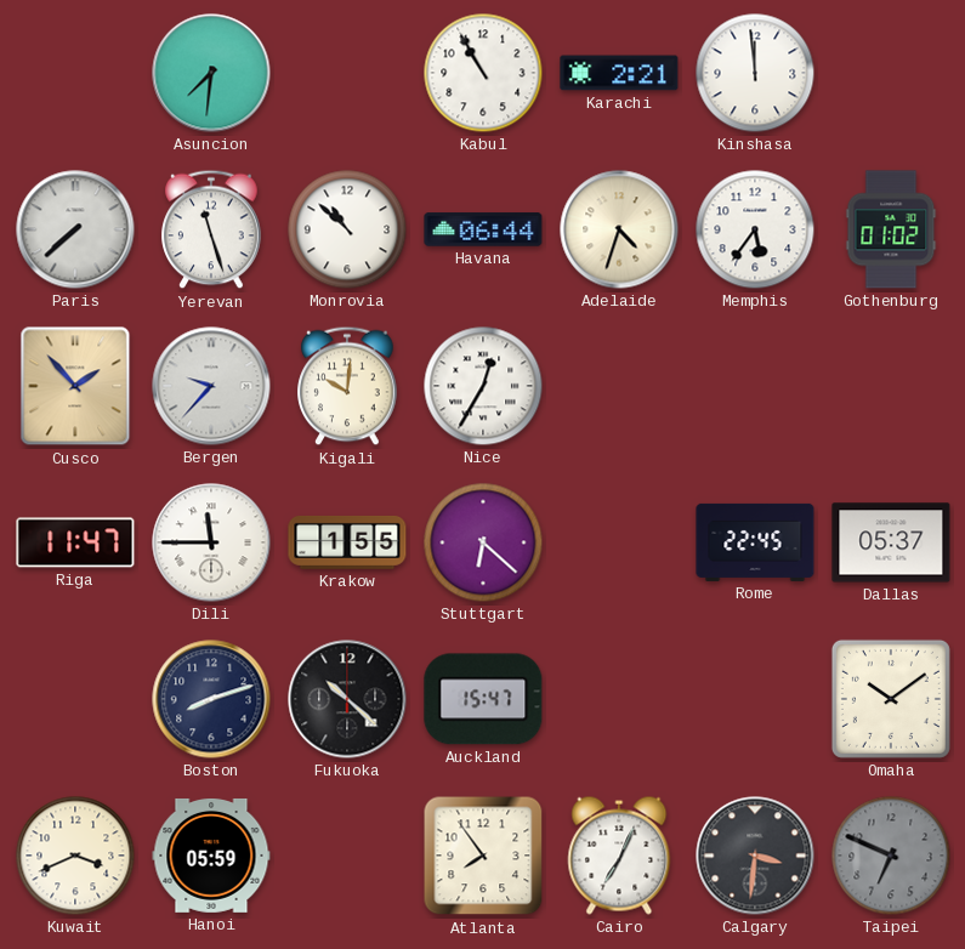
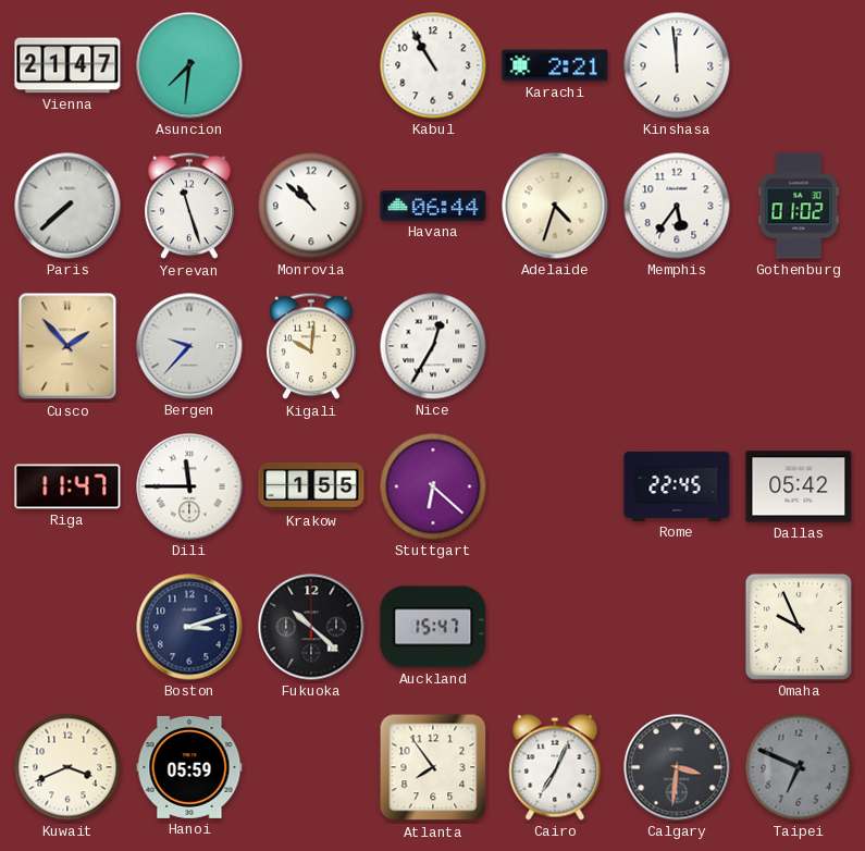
Vienna: none -> 21:47
Dallas: 05:37 -> 05:42
Boston: 8:12 -> 3:12
Omaha: 10:09 -> 9:56
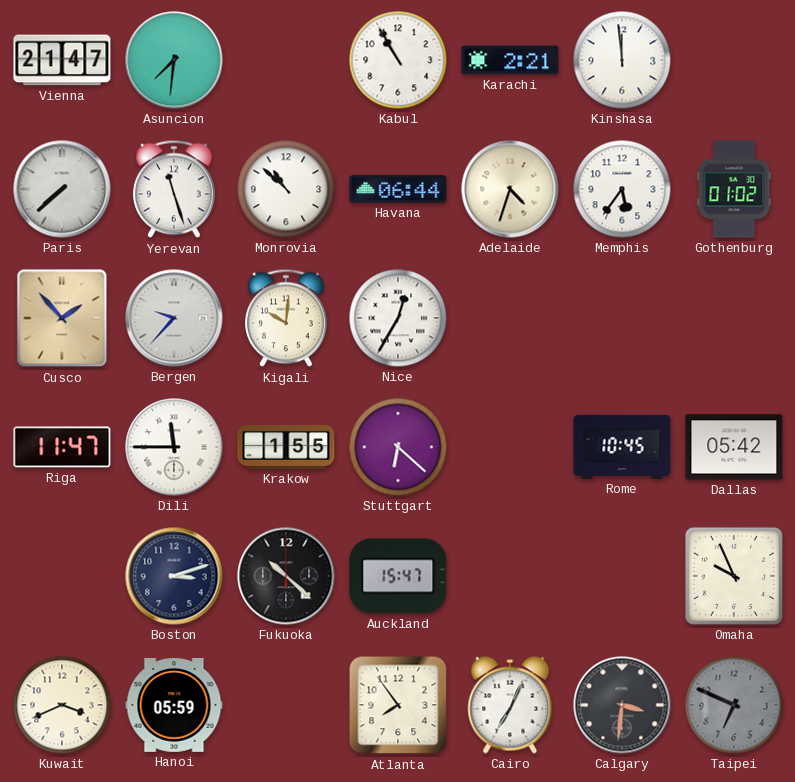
Rome: 22:45 -> 10:45
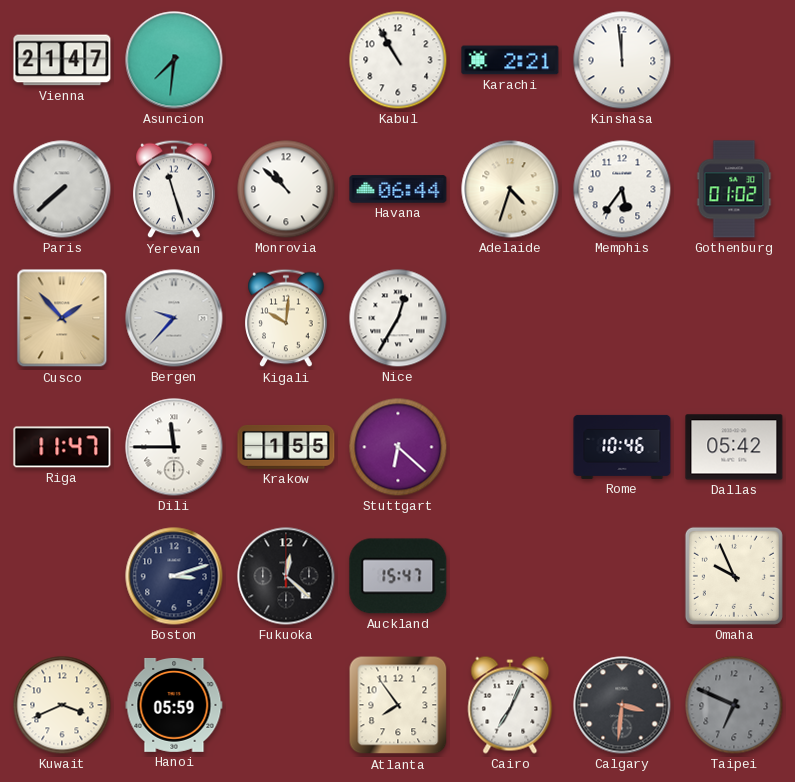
Rome: 10:45 -> 10:46
Fukuoka: 10:22 -> 12:22
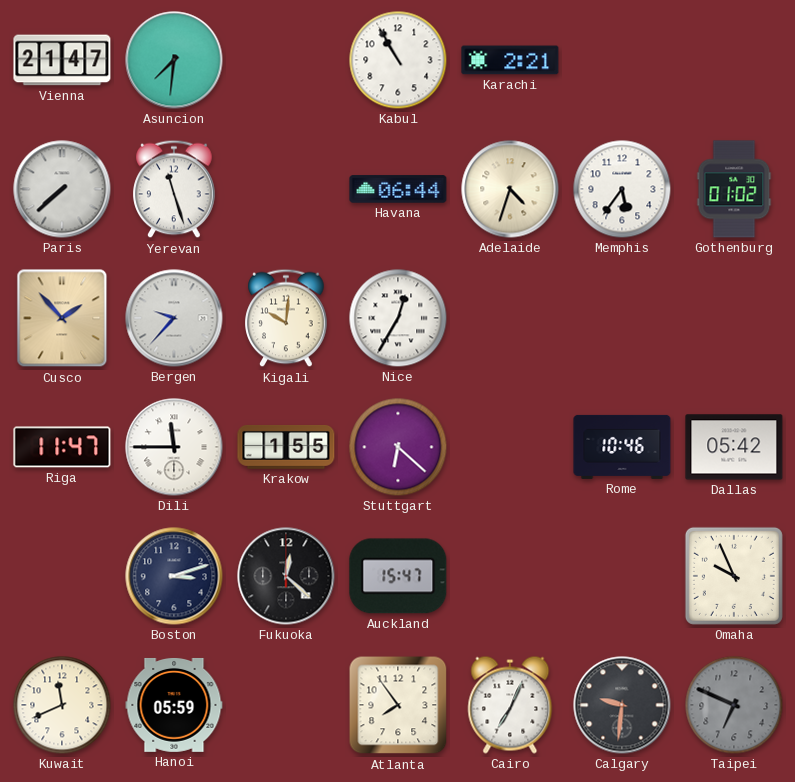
Kinshasa: 11:59 -> none
Monrovia: 10:52 -> none
Kuwait: 3:41 -> 11:41
Calgary: 3:31 -> 9:31
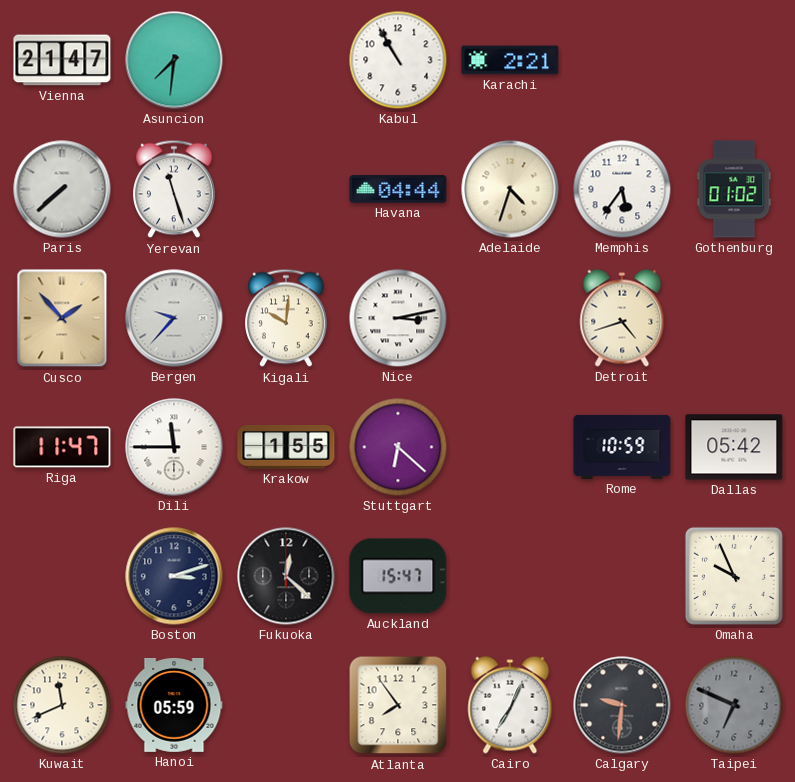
Havana: 06:44 -> 04:44
Nice: 12:35 -> 3:13
Detroit: none -> 4:42
Rome: 10:46 -> 10:59
